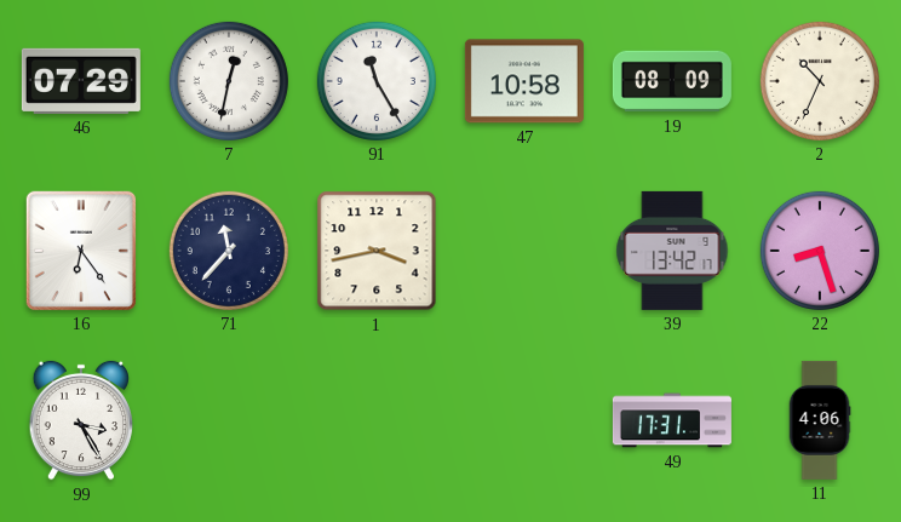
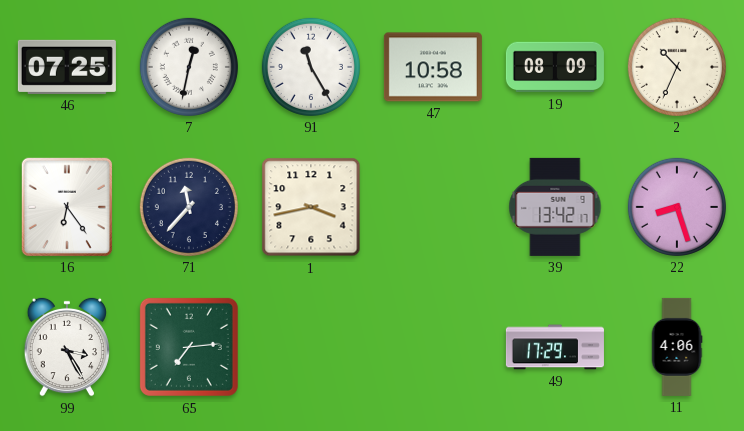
46: 07:29 -> 07:25
65: none -> 7:14
49: 17:31 -> 17:29
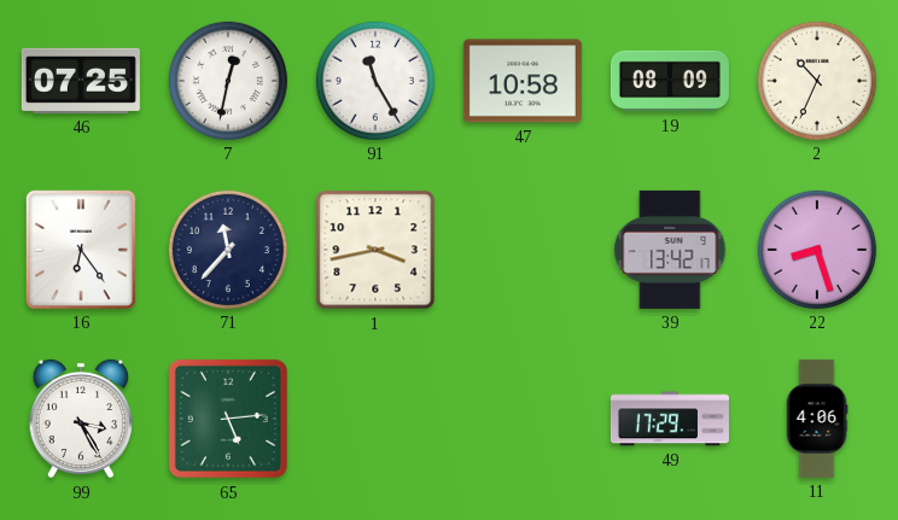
65: 7:14 -> 5:14
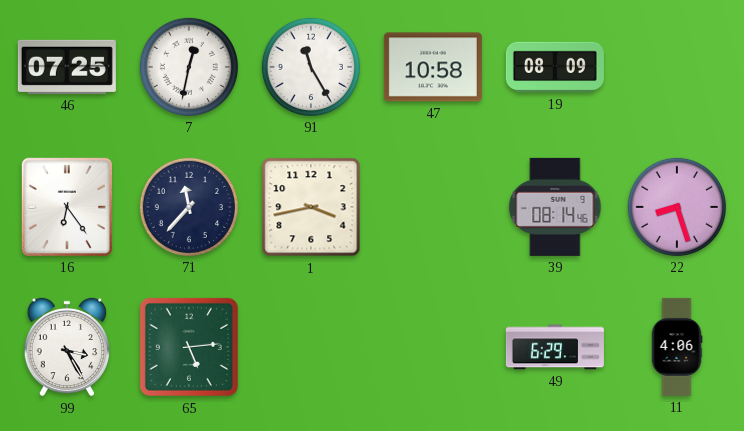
2: 10:34 -> none
39: 13:42 -> 08:14
49: 17:29 -> 6:29
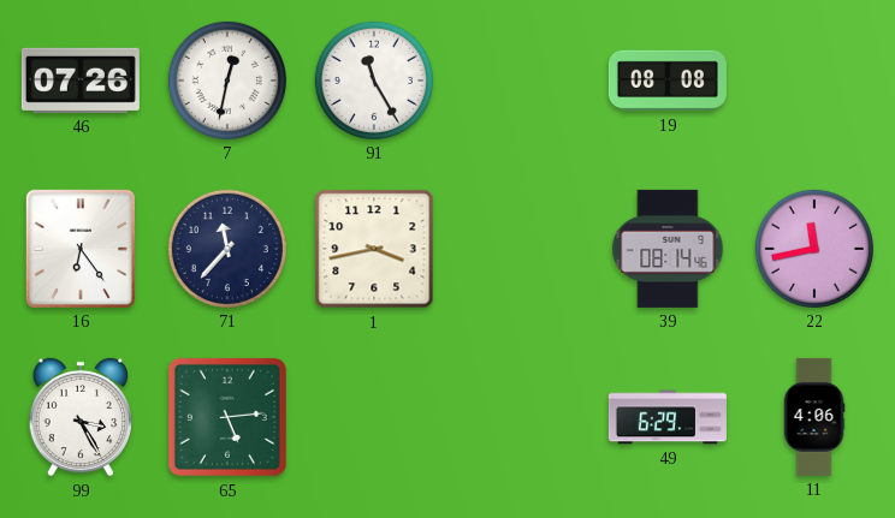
46: 07:25 -> 07:26
47: 10:58 -> none
19: 08:09 -> 08:08
22: 8:27 -> 11:43
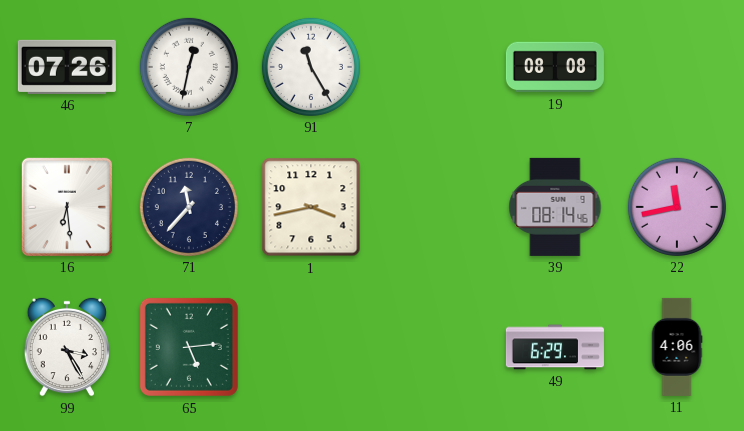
16: 6:24 -> 6:29
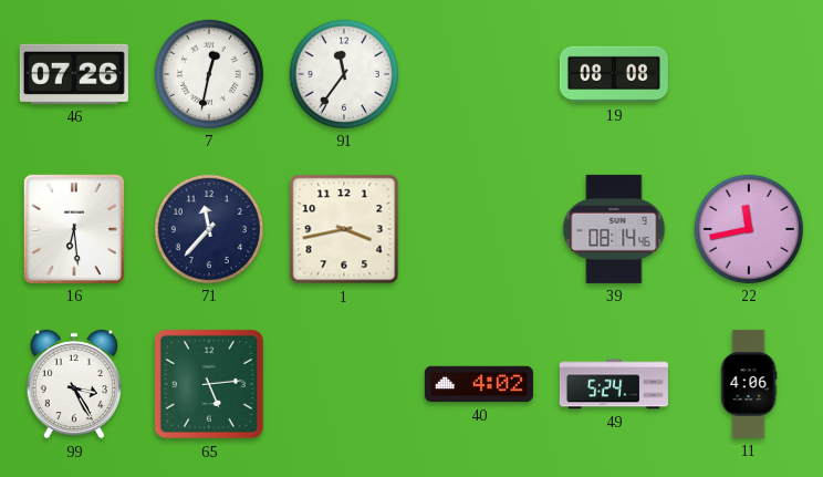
91: 11:25 -> 11:36
40: none -> 4:02
49: 6:29 -> 5:24
